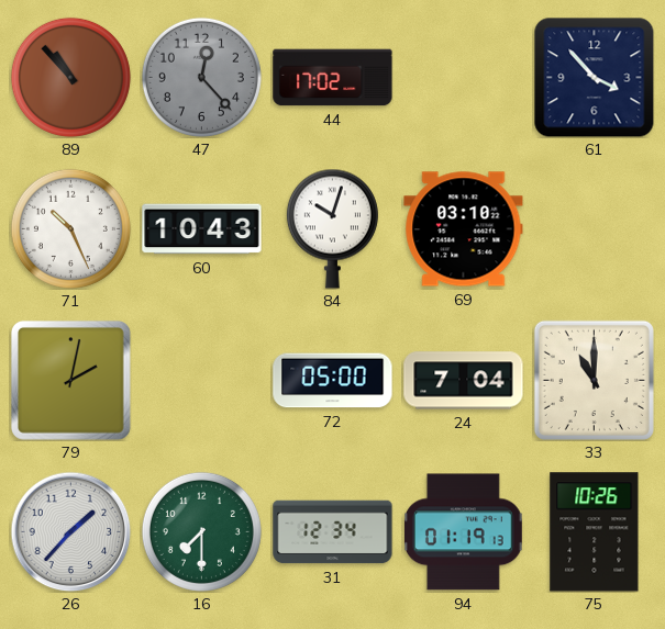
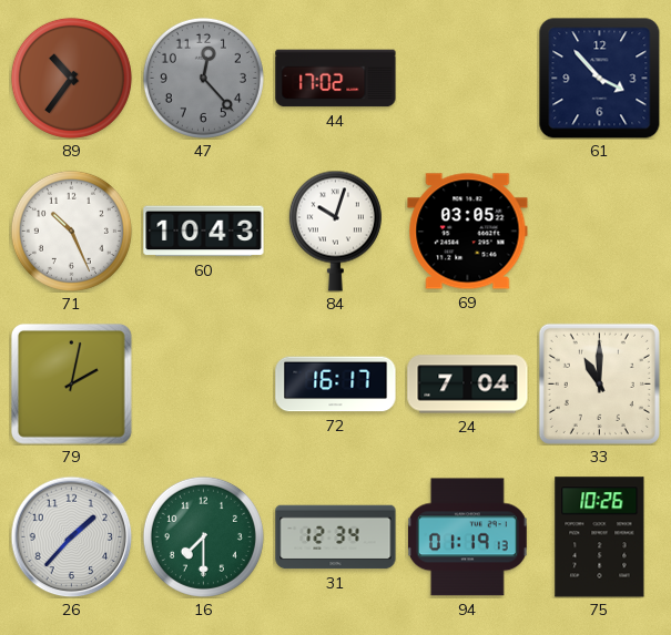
89: 10:53 -> 10:36
69: 03:10 -> 03:05
72: 05:00 -> 16:17
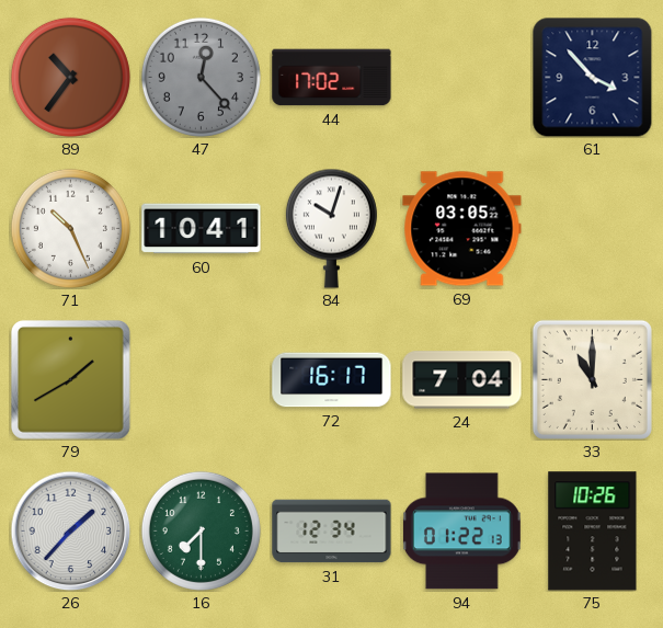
60: 10:43 -> 10:41
79: 2:02 -> 1:40
94: 01:19 -> 01:22
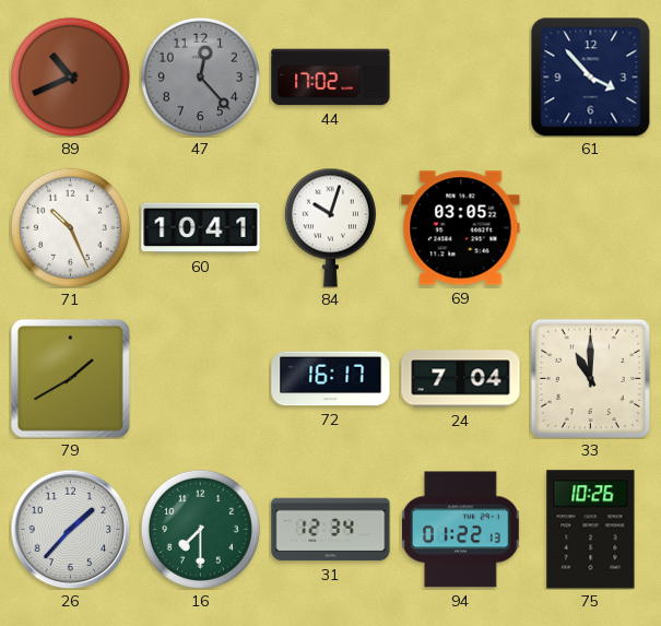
89: 10:36 -> 10:41
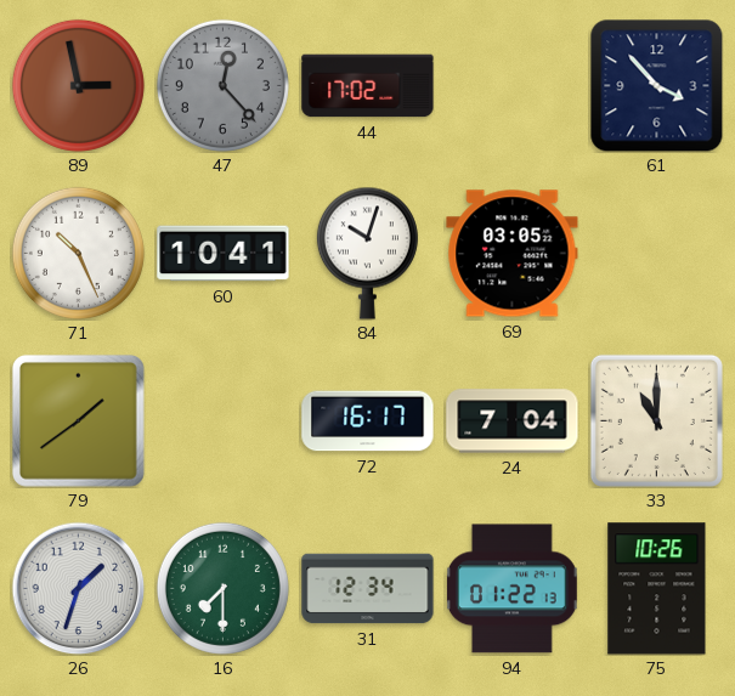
89: 10:41 -> 2:58
79: 1:40 -> 1:39
26: 1:37 -> 1:33
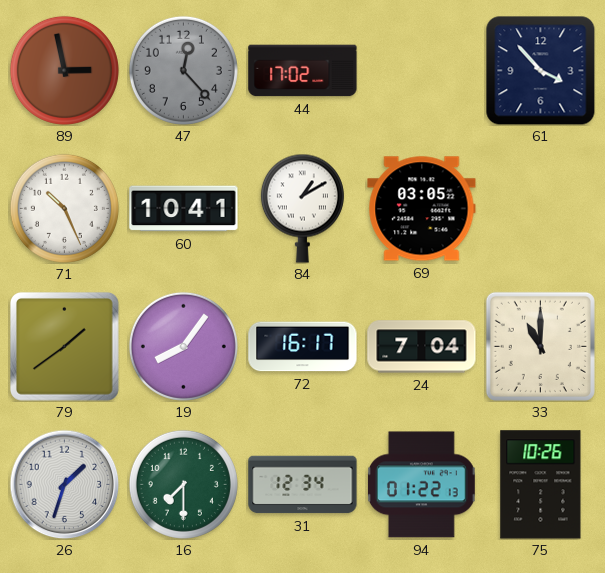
84: 10:03 -> 1:10
19: none -> 8:06
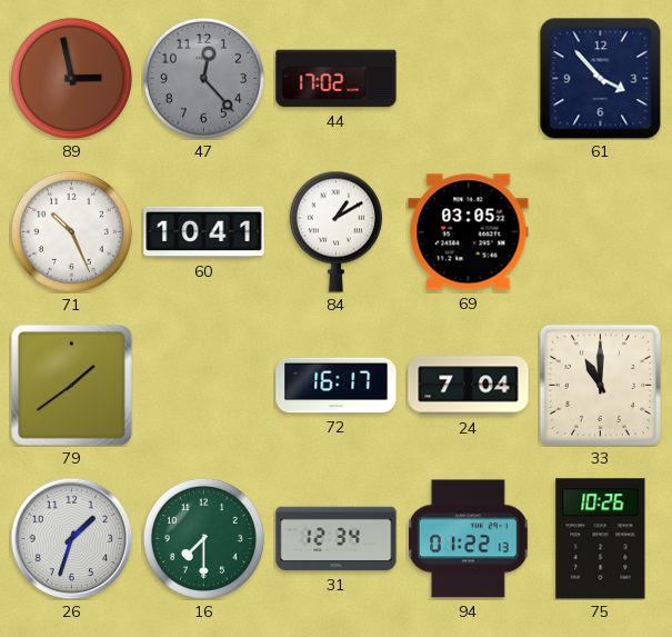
19: 8:06 -> none
